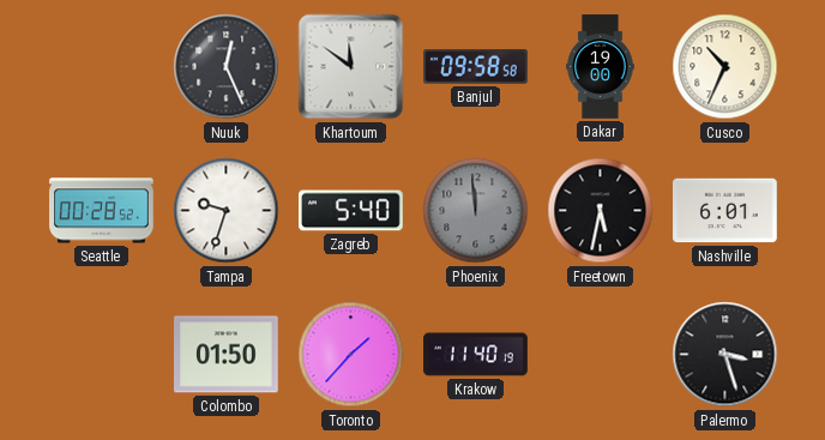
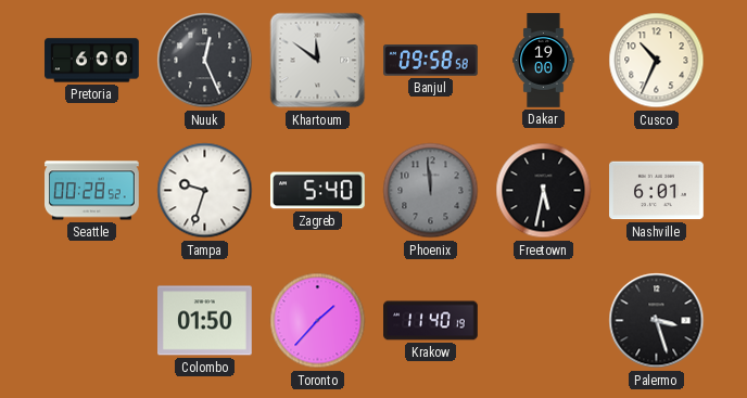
Pretoria: none -> 6:00
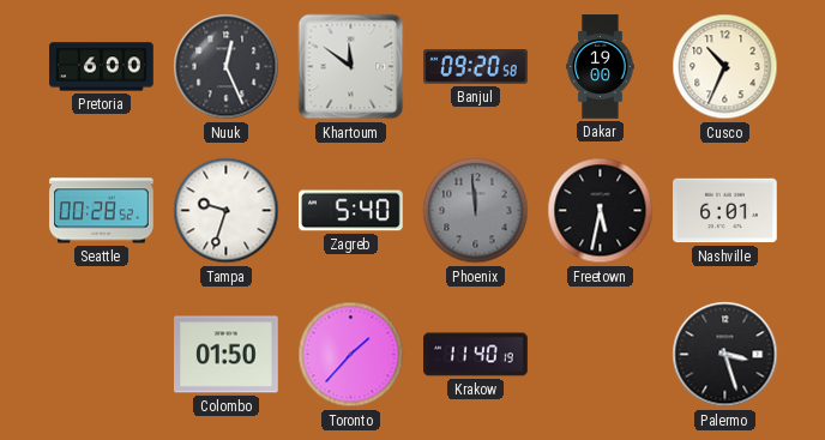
Banjul: 09:58 -> 09:20
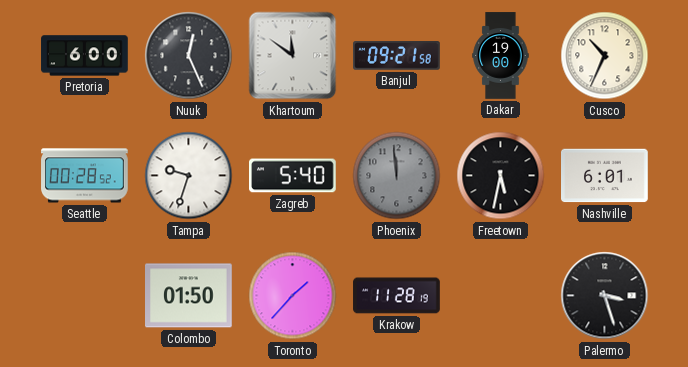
Banjul: 09:20 -> 09:21
Krakow: 11:40 -> 11:28
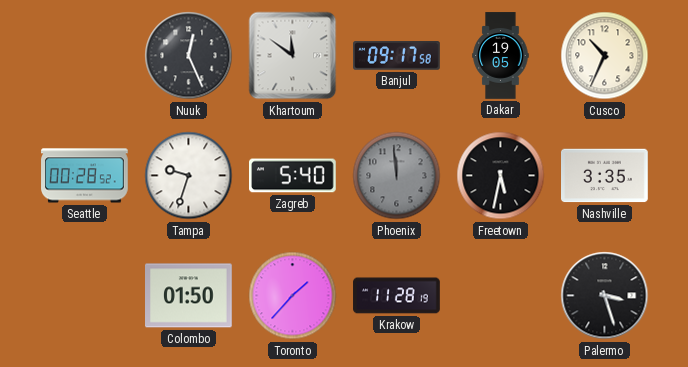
Pretoria: 6:00 -> none
Banjul: 09:21 -> 09:17
Dakar: 19:00 -> 19:05
Nashville: 6:01 -> 3:35
